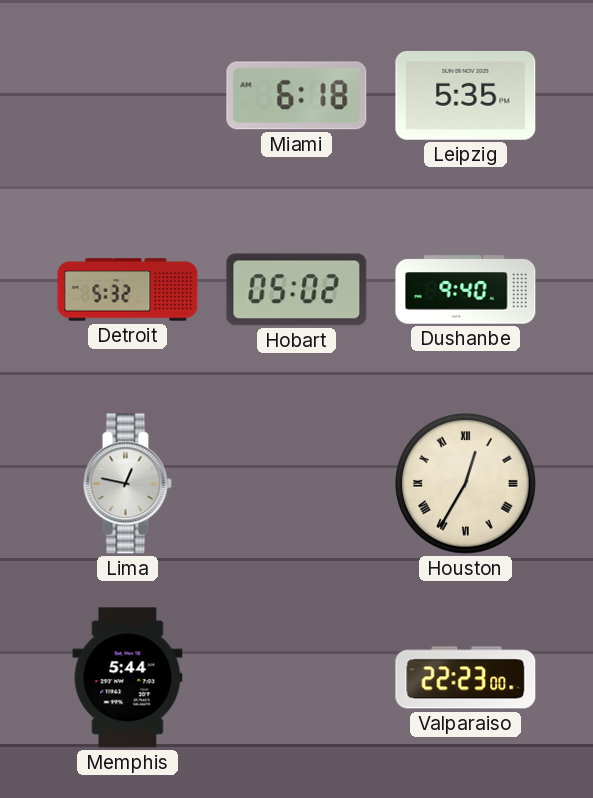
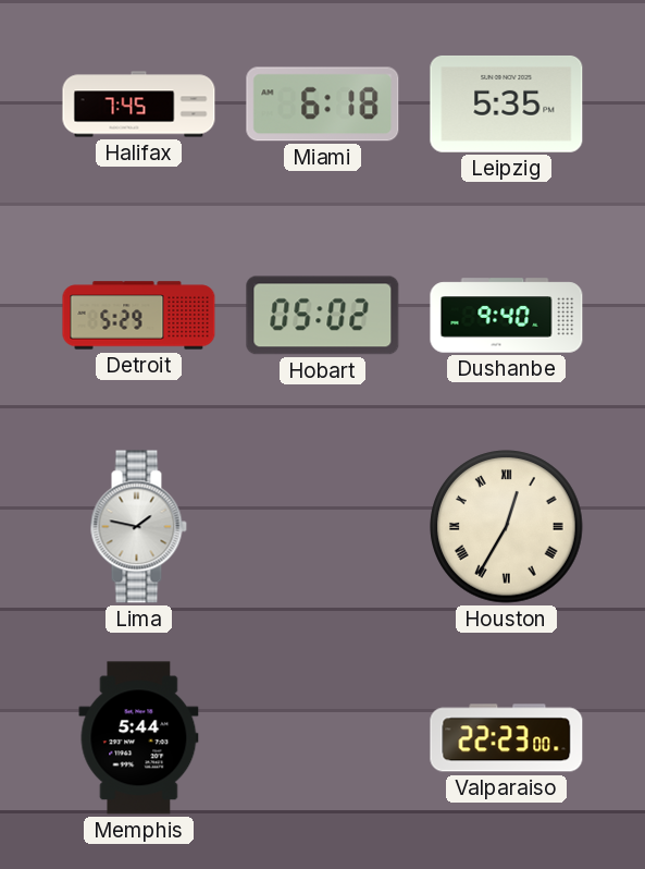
Halifax: none -> 7:45
Detroit: 5:32 -> 5:29
Lima: 12:47 -> 1:47
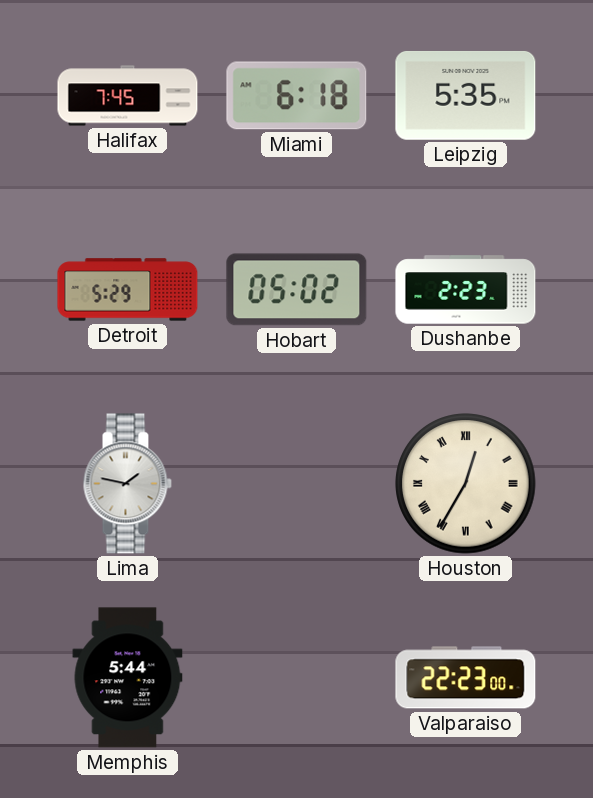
Dushanbe: 9:40 -> 2:23
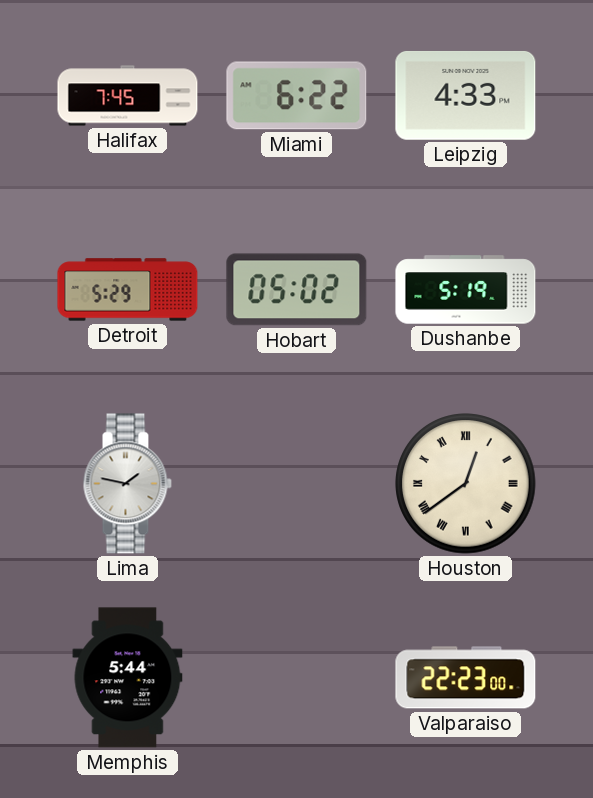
Miami: 6:18 -> 6:22
Leipzig: 5:35 -> 4:33
Dushanbe: 2:23 -> 5:19
Houston: 12:35 -> 12:39
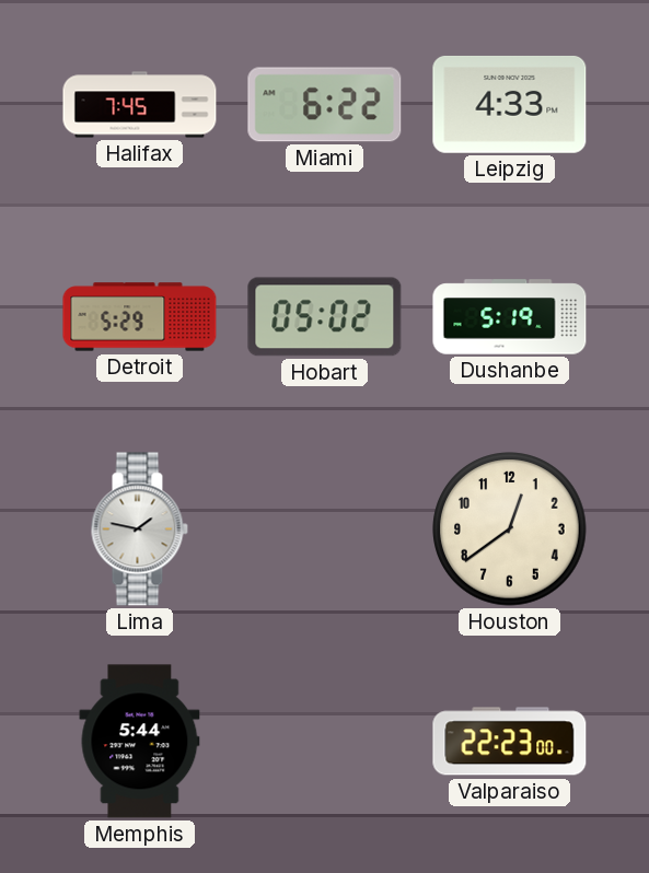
Houston numerals: Roman -> Arabic
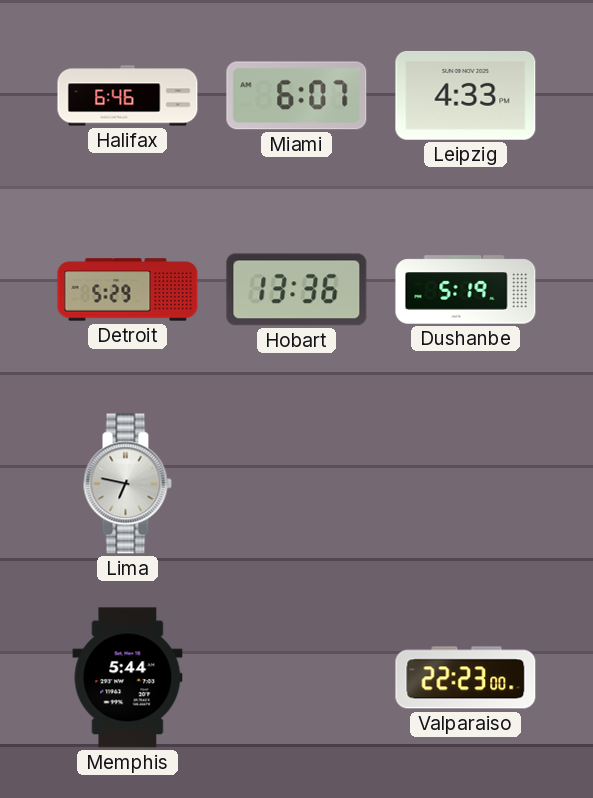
Halifax: 7:45 -> 6:46
Miami: 6:22 -> 6:07
Hobart: 05:02 -> 13:36
Lima: 1:47 -> 6:47
Houston: 12:39 -> none
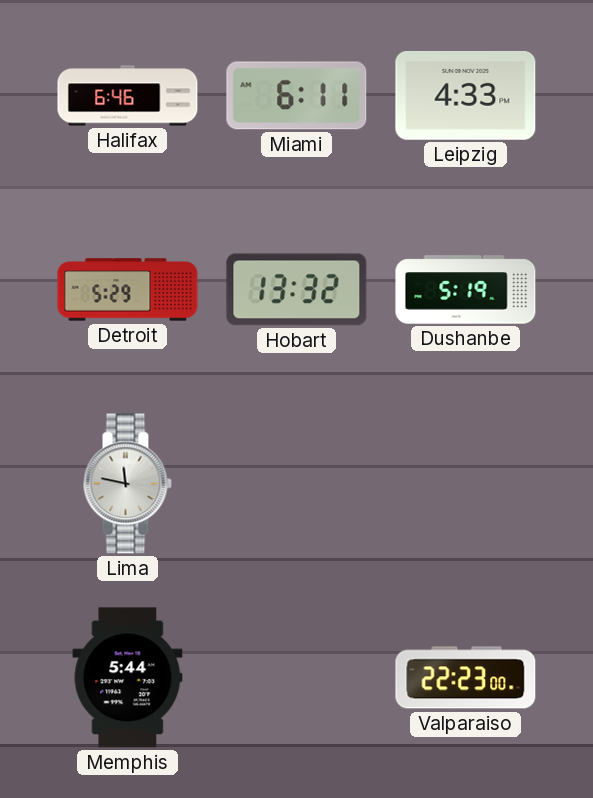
Miami: 6:07 -> 6:11
Hobart: 13:36 -> 13:32
Lima: 6:47 -> 11:47
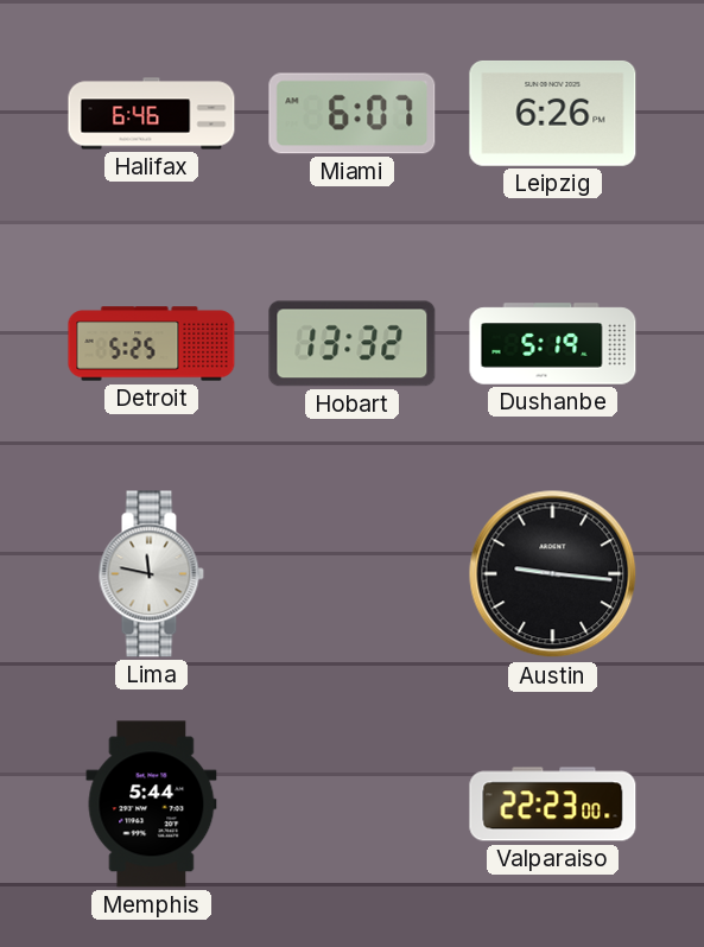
Miami: 6:11 -> 6:07
Leipzig: 4:33 -> 6:26
Detroit: 5:29 -> 5:25
Austin: none -> 9:16
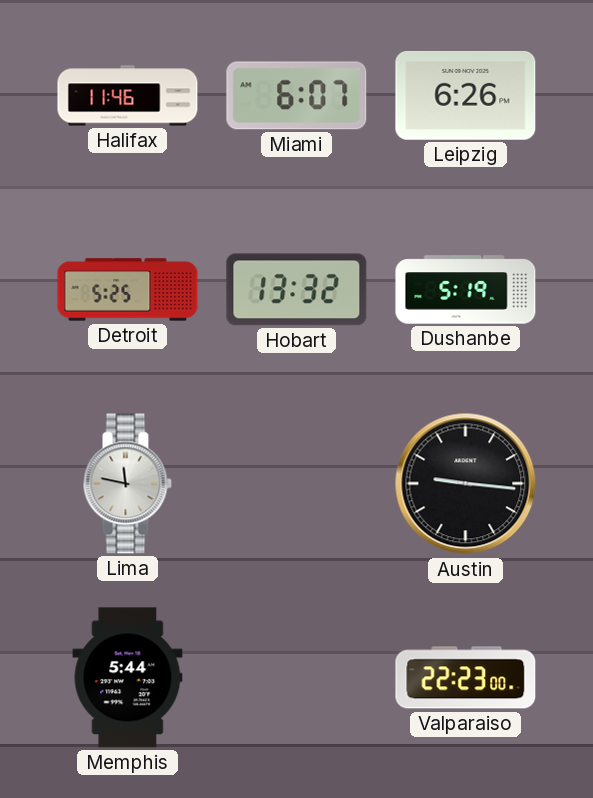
Halifax: 6:46 -> 11:46
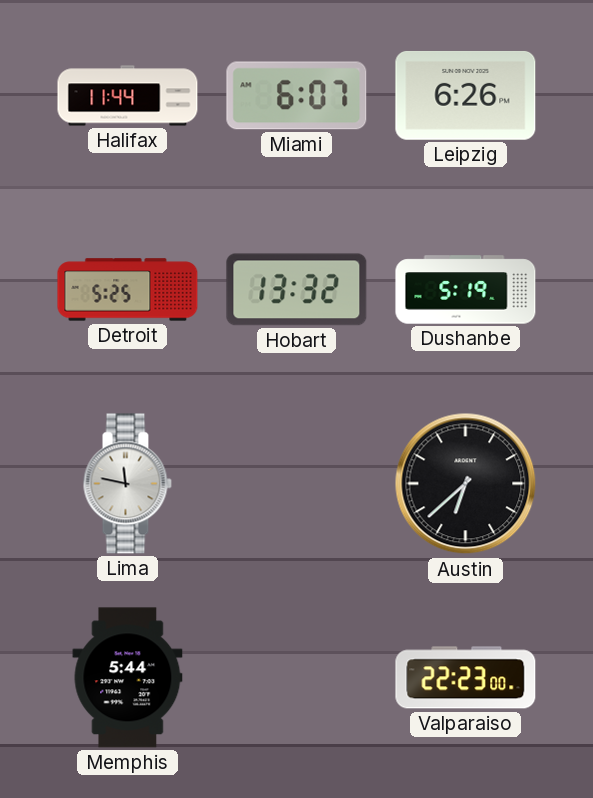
Halifax: 11:46 -> 11:44
Austin: 9:16 -> 6:38
